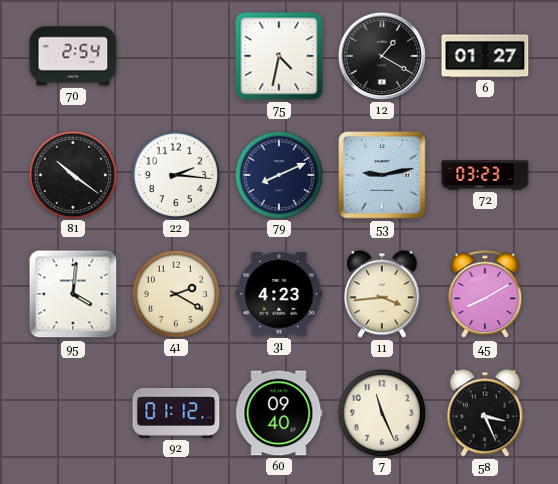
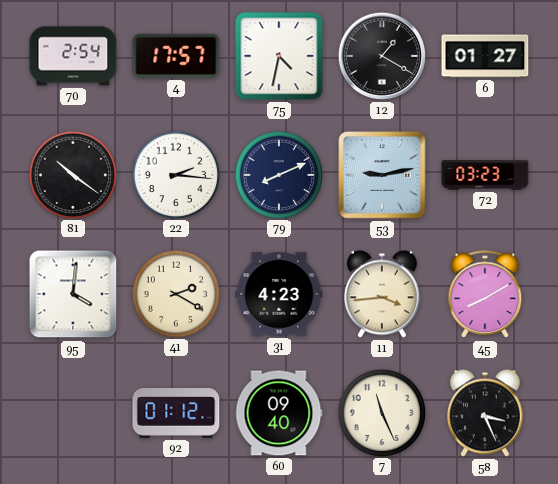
4: none -> 17:57
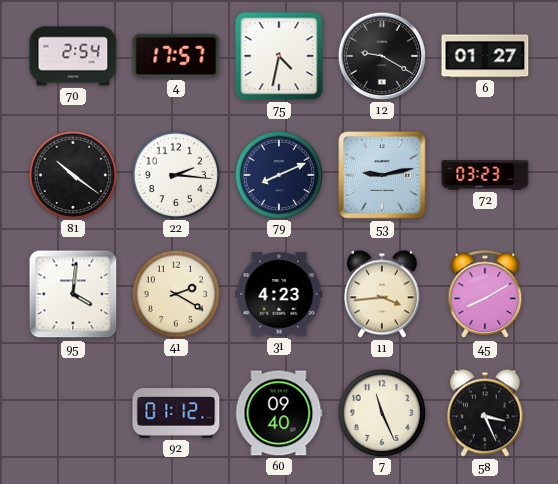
12: 1:20 -> 9:20
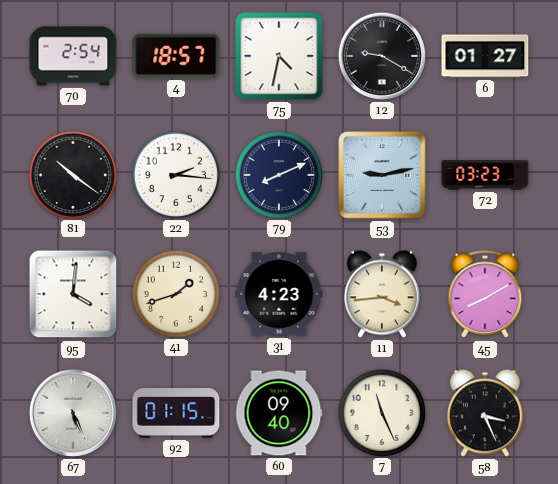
4: 17:57 -> 18:57
41: 2:20 -> 1:42
67: none -> 5:26
92: 01:12 -> 01:15
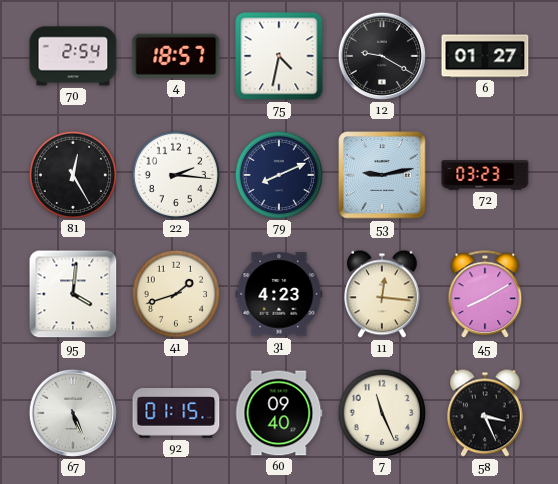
81: 10:21 -> 12:25
11: 3:44 -> 12:16
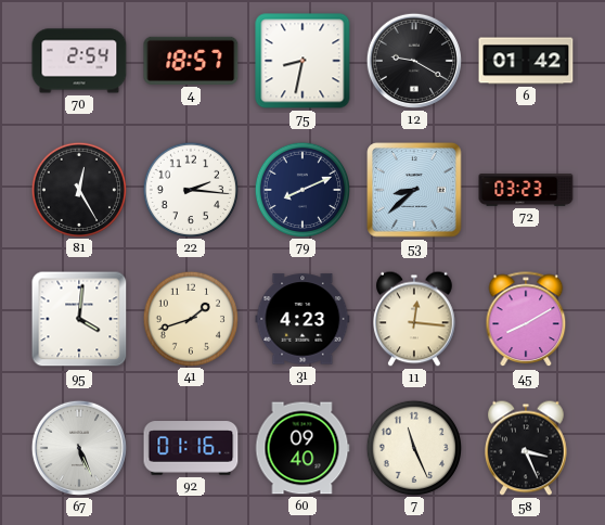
75: 4:32 -> 8:32
6: 01:27 -> 01:42
53: 9:13 -> 8:38
92: 01:15 -> 01:16
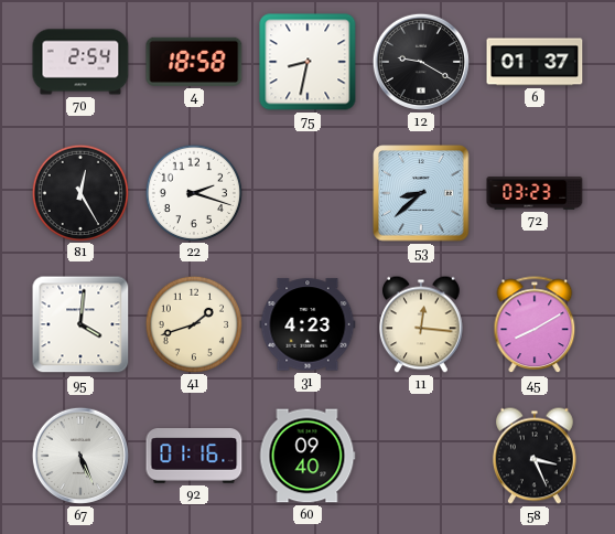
4: 18:57 -> 18:58
6: 01:42 -> 01:37
22: 2:16 -> 2:18
79: 8:11 -> none
7: 11:26 -> none
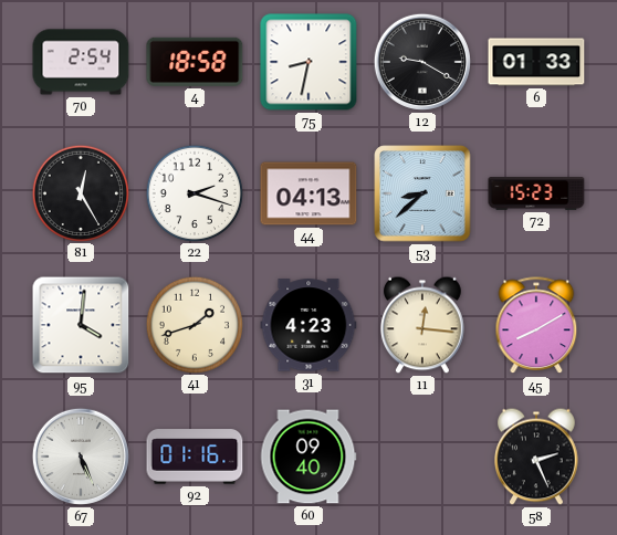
6: 01:37 -> 01:33
44: none -> 04:13
72: 03:23 -> 15:23
58: 3:26 -> 2:26
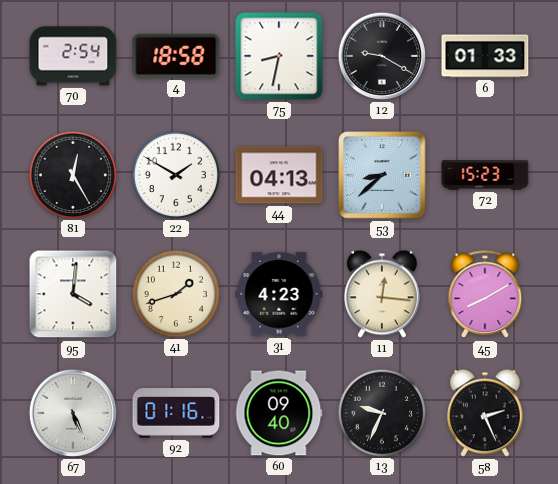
22: 2:18 -> 1:50
13: none -> 9:34
